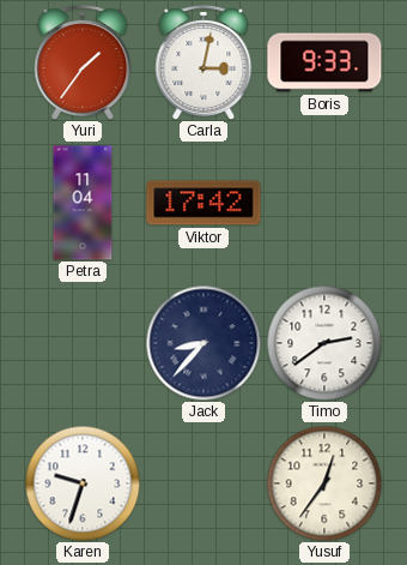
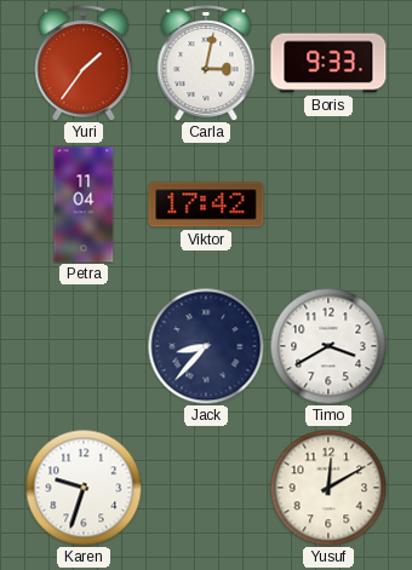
Timo: 2:39 -> 3:40
Yusuf: 12:36 -> 12:10
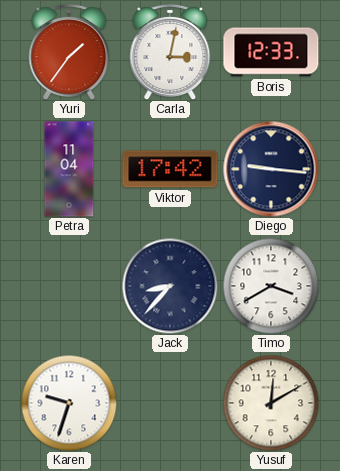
Boris: 9:33 -> 12:33
Diego: none -> 9:16
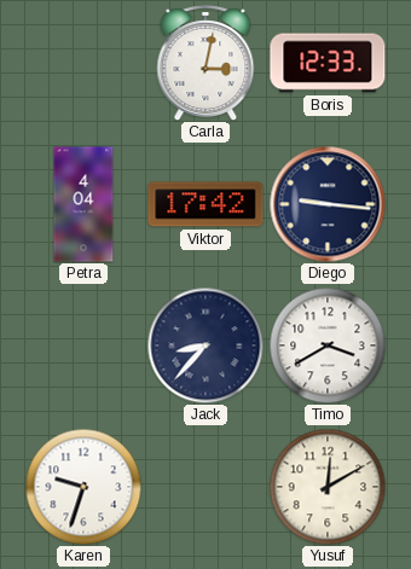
Yuri: 1:36 -> none
Petra: 11:04 -> 4:04
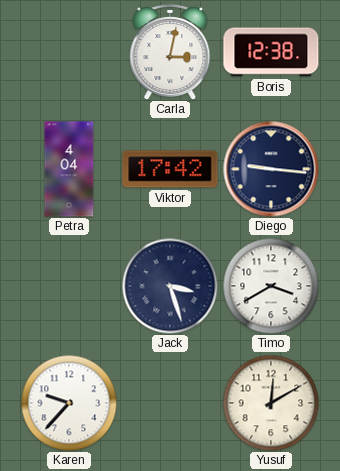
Boris: 12:33 -> 12:38
Jack: 8:37 -> 3:27
Karen: 9:33 -> 9:37
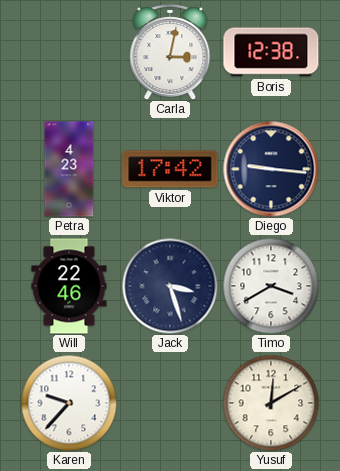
Petra: 4:04 -> 4:23
Will: none -> 22:46
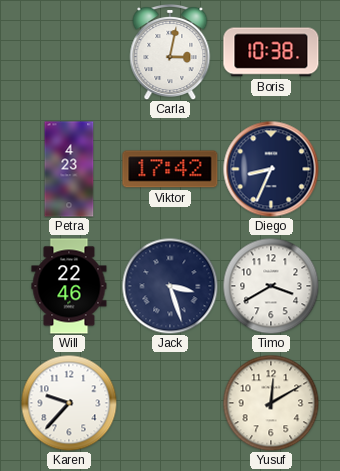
Boris: 12:38 -> 10:38
Diego: 9:16 -> 8:34
